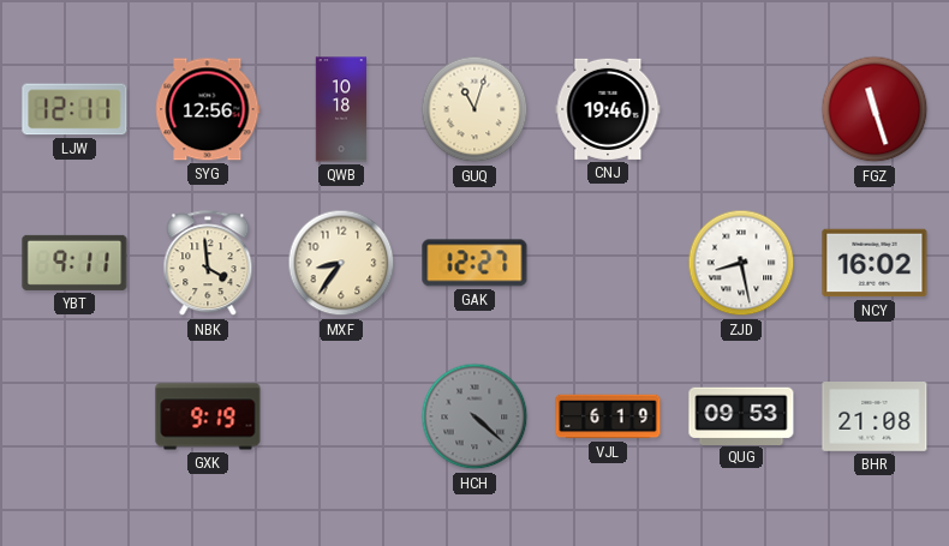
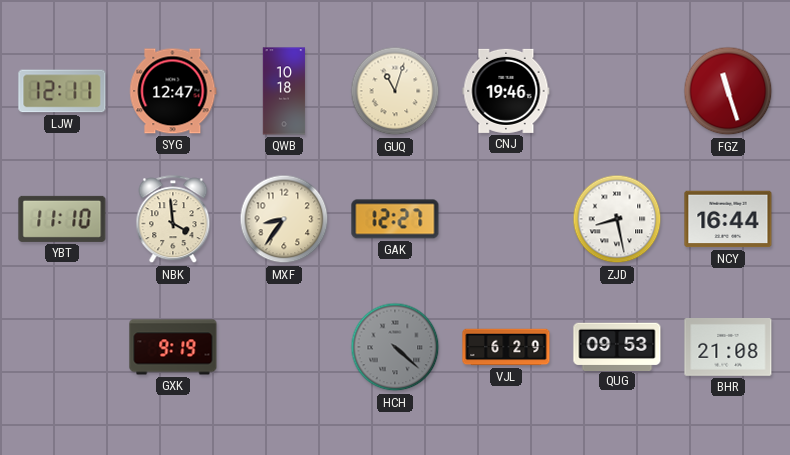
SYG: 12:56 -> 12:47
YBT: 9:11 -> 11:10
NCY: 16:02 -> 16:44
VJL: 6:19 -> 6:29
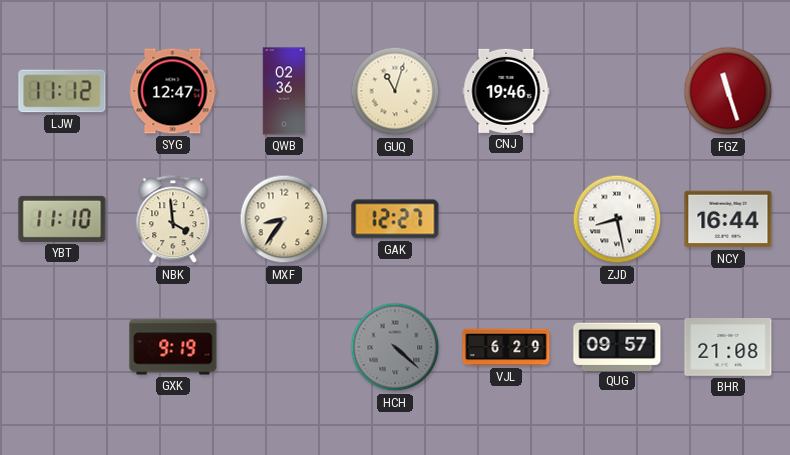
LJW: 12:11 -> 11:12
QWB: 10:18 -> 02:36
QUG: 09:53 -> 09:57
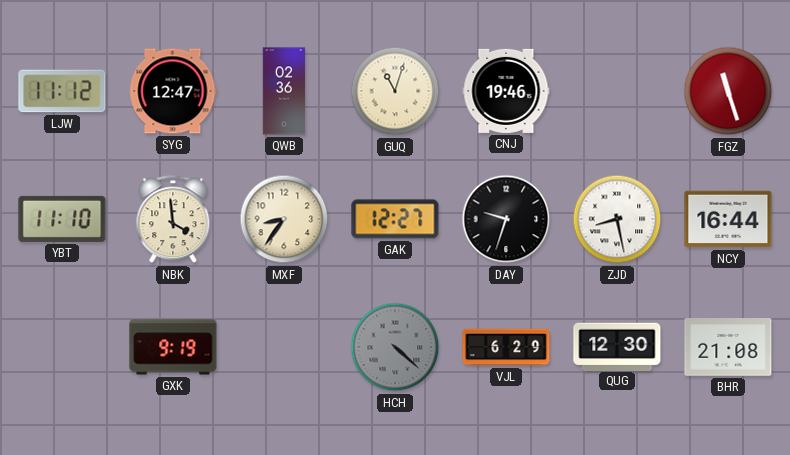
DAY: none -> 9:33
QUG: 09:57 -> 12:30
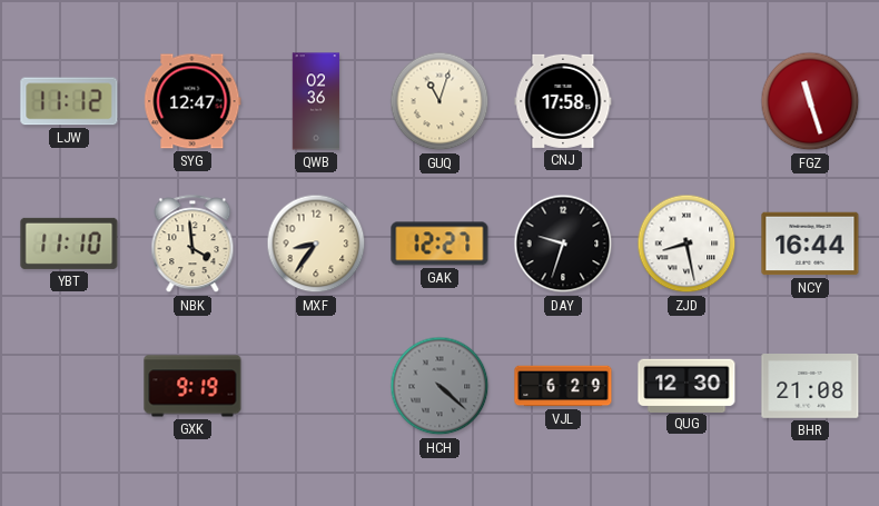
CNJ: 19:46 -> 17:58
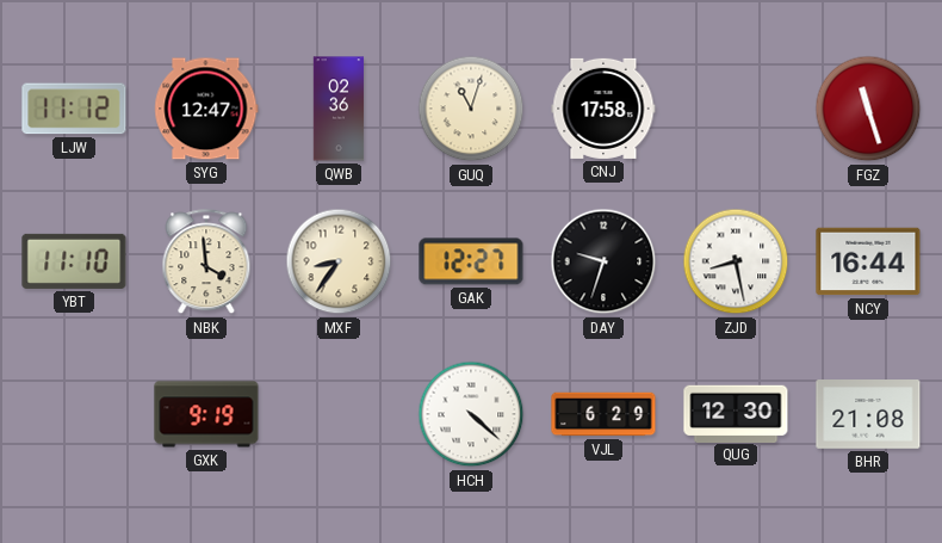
HCH dial: grey -> white
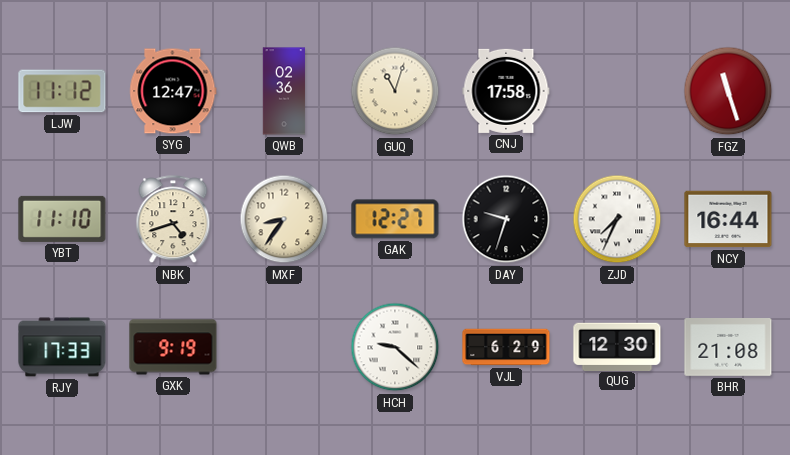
NBK: 3:59 -> 4:42
ZJD: 8:28 -> 7:34
RJY: none -> 17:33
HCH: 4:22 -> 9:22
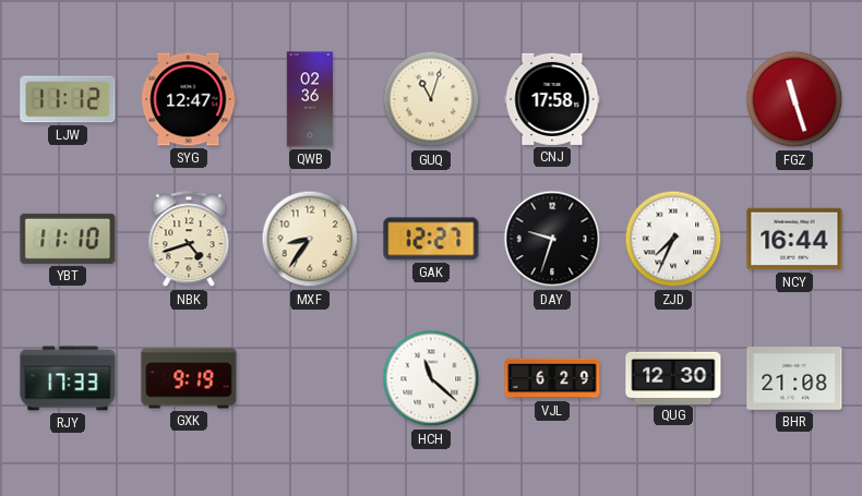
HCH: 9:22 -> 11:22
